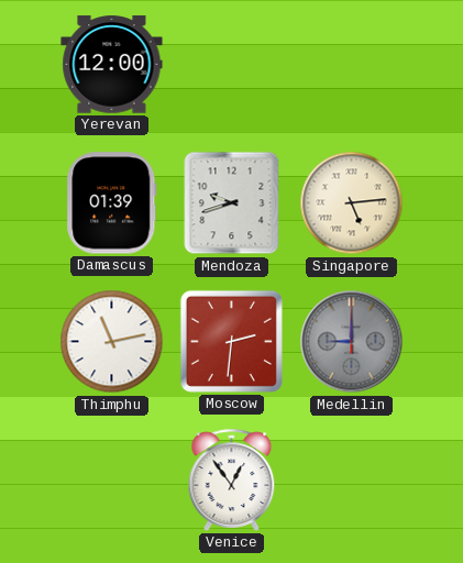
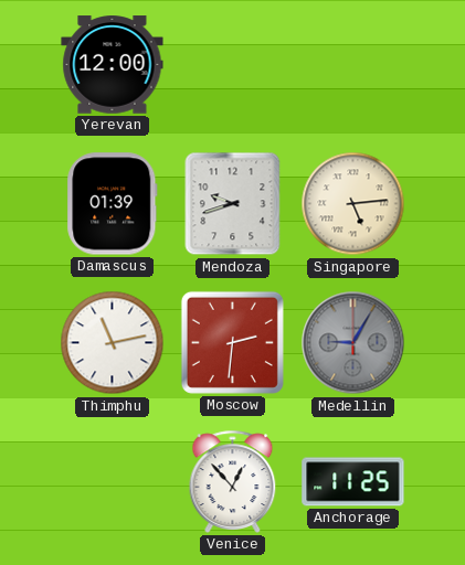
Medellin: 9:00 -> 9:05
Venice: 12:54 -> 12:53
Anchorage: none -> 11:25
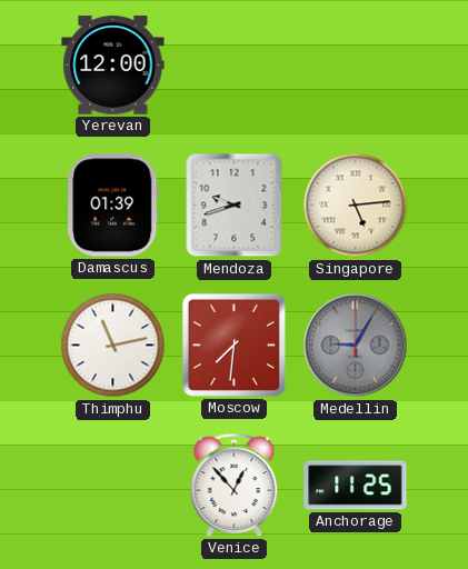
Moscow: 2:31 -> 7:31
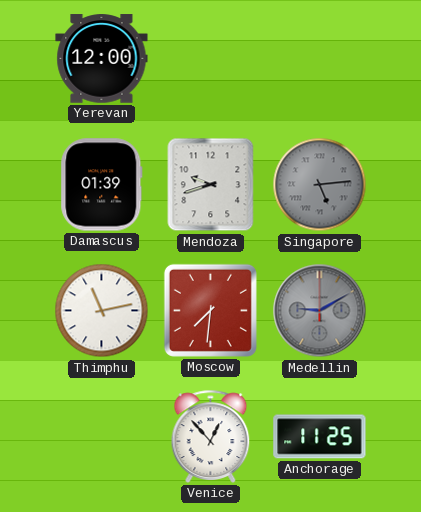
Singapore dial: cream -> grey
Medellin: 9:05 -> 9:10
